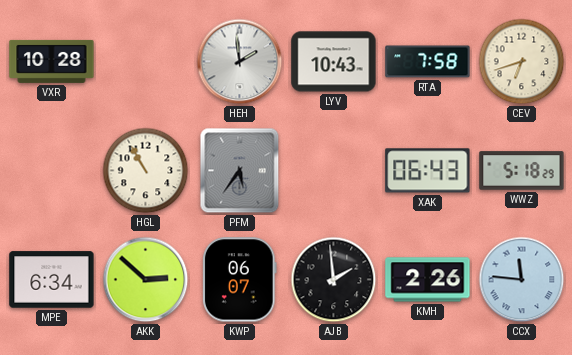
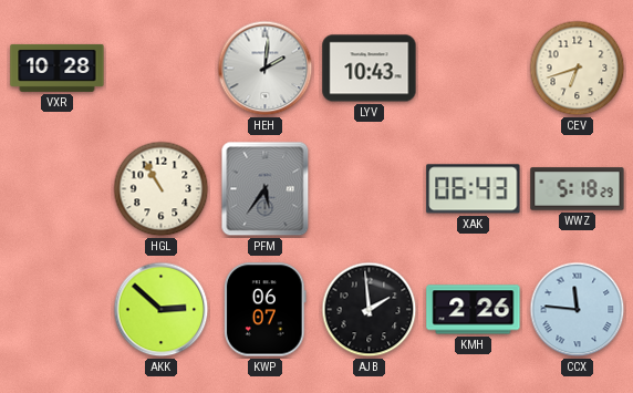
HEH: 1:59 -> 2:01
RTA: 7:58 -> none
MPE: 6:34 -> none
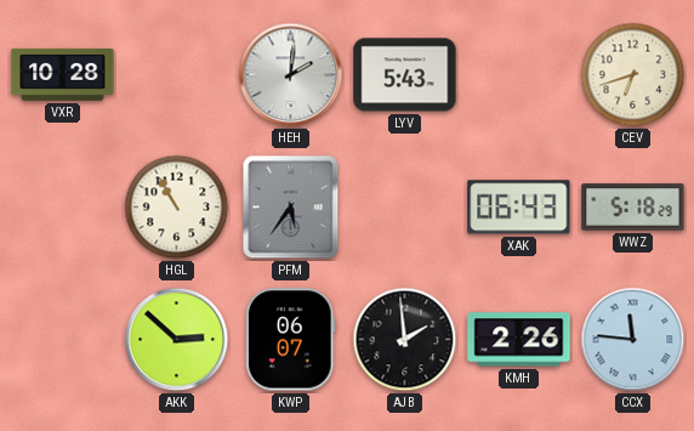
LYV: 10:43 -> 5:43
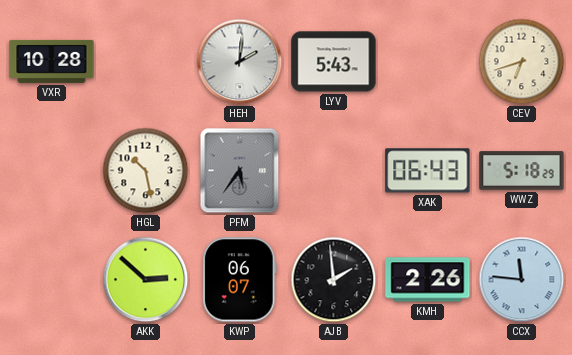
HGL: 10:55 -> 10:28
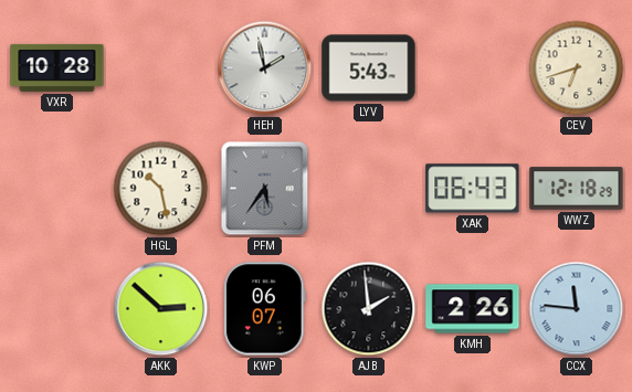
HEH: 2:01 -> 1:58
WWZ: 5:18 -> 12:18
